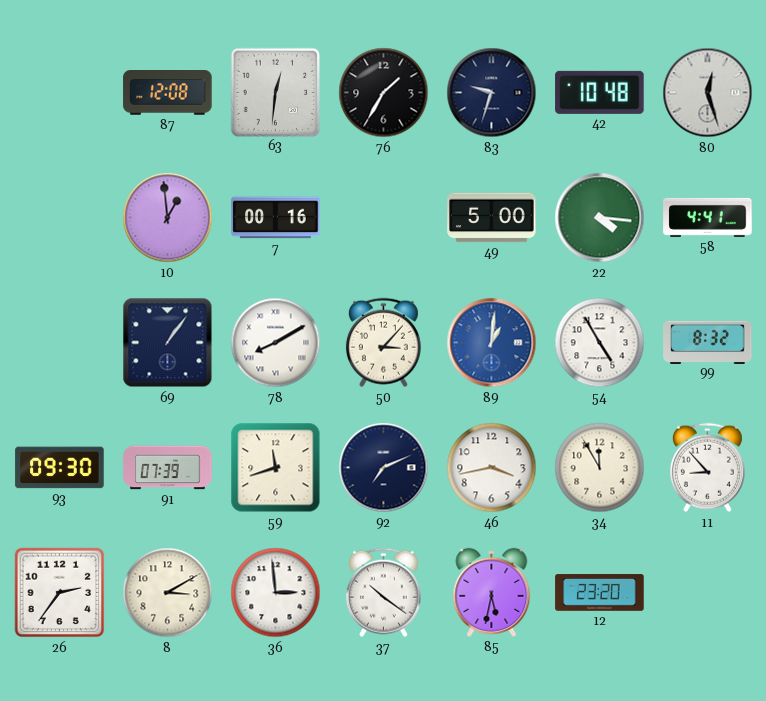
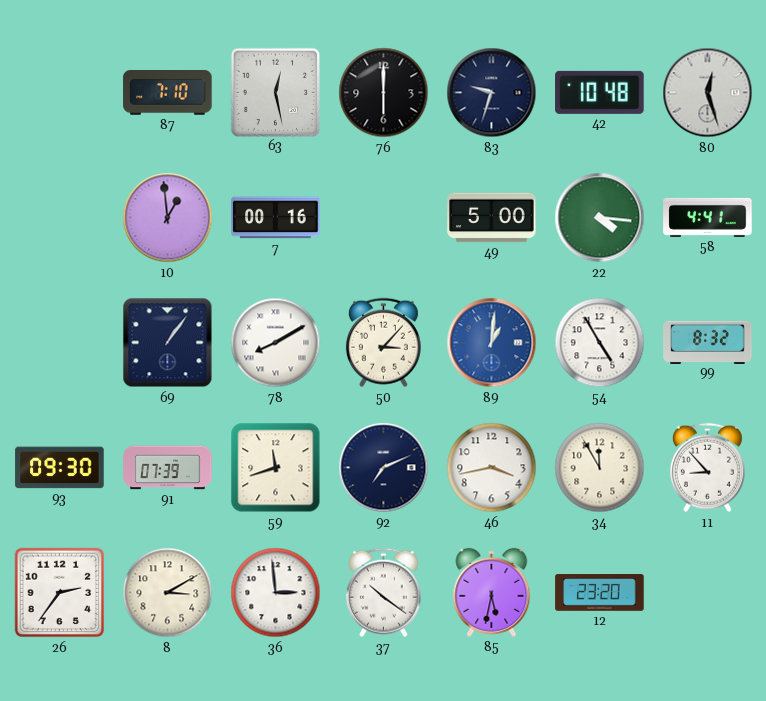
87: 12:08 -> 7:10
63: 12:31 -> 12:28
76: 1:35 -> 6:00
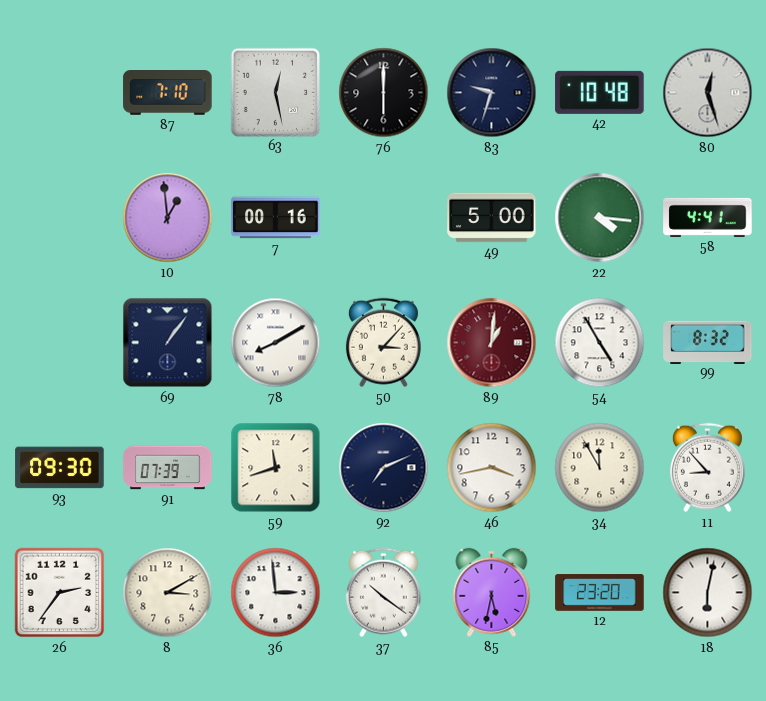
89 dial: blue -> burgundy
18: none -> 6:02
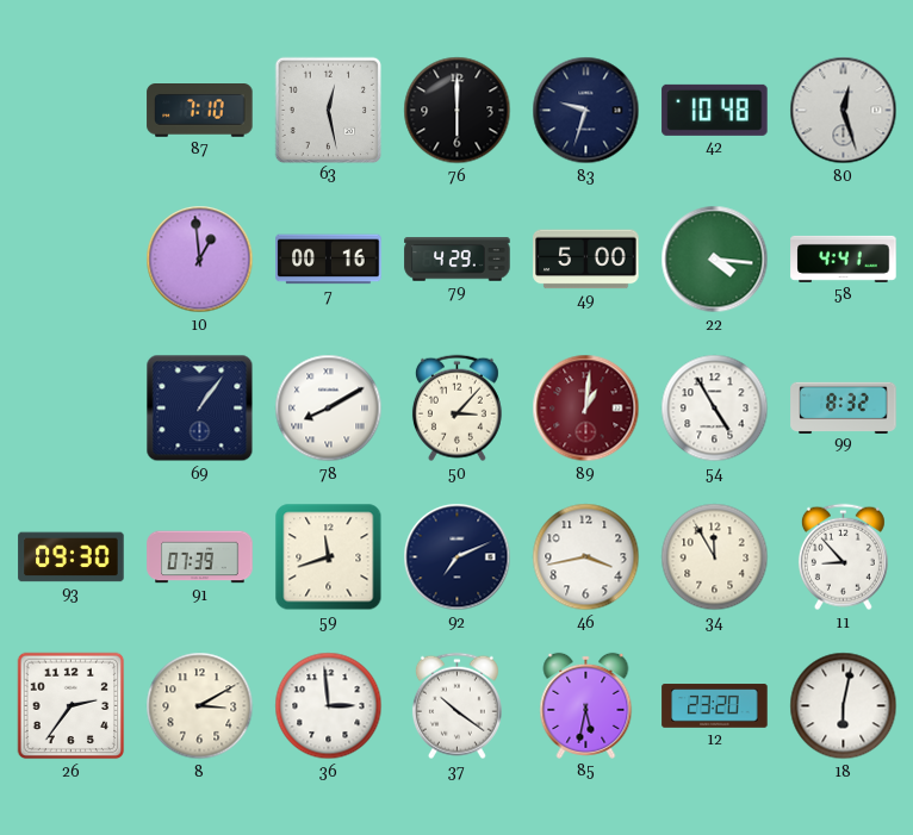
79: none -> 4:29
